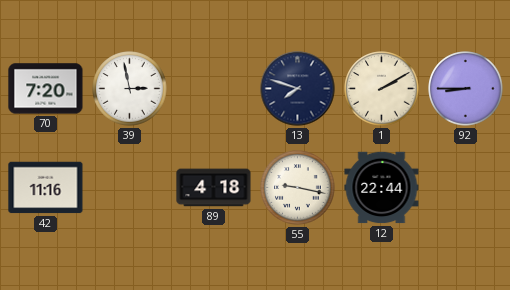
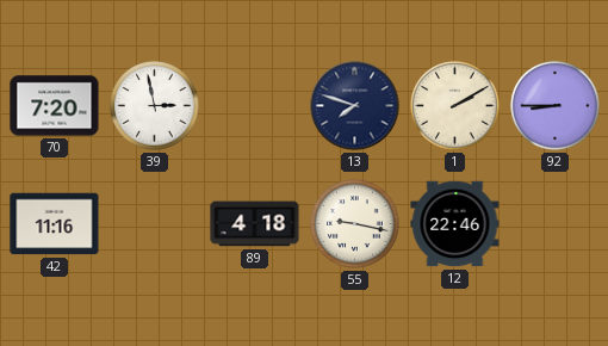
12: 22:44 -> 22:46
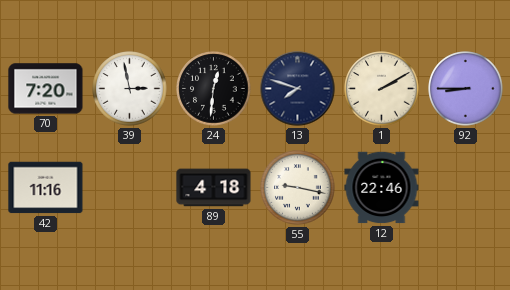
24: none -> 12:31
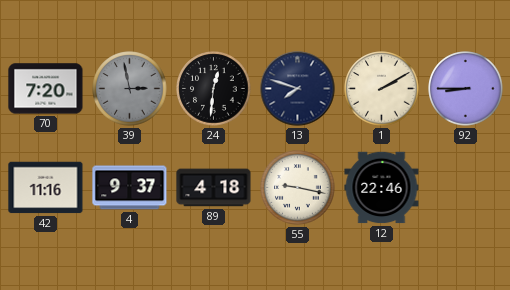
39 dial: white -> grey
4: none -> 9:37
